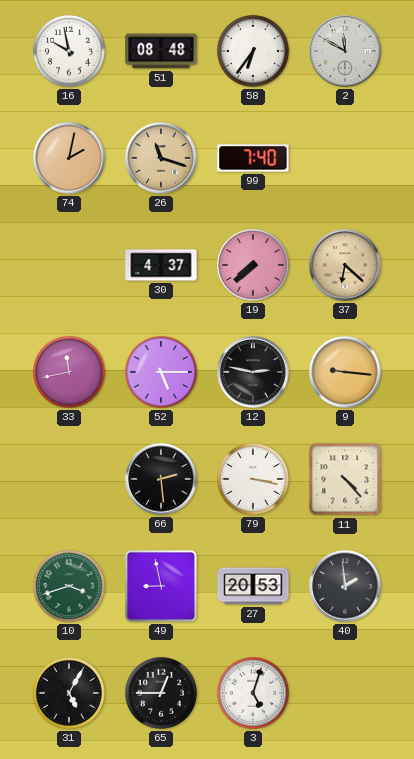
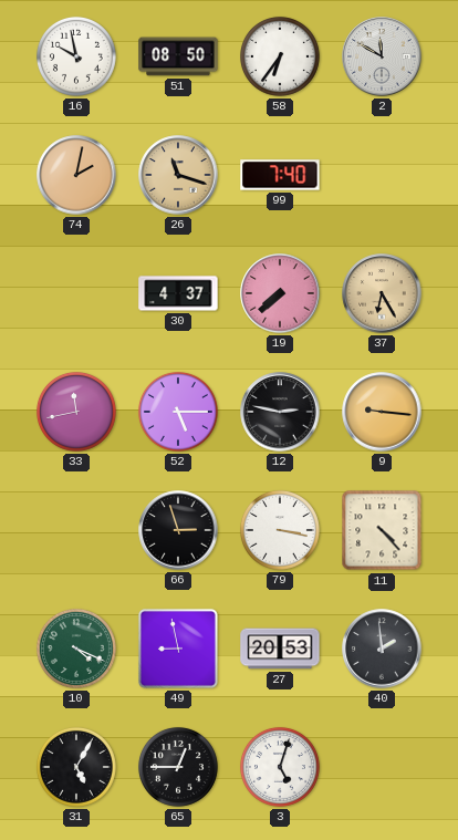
51: 08:48 -> 08:50
37: 6:22 -> 6:25
66: 2:29 -> 2:57
10: 3:42 -> 4:19
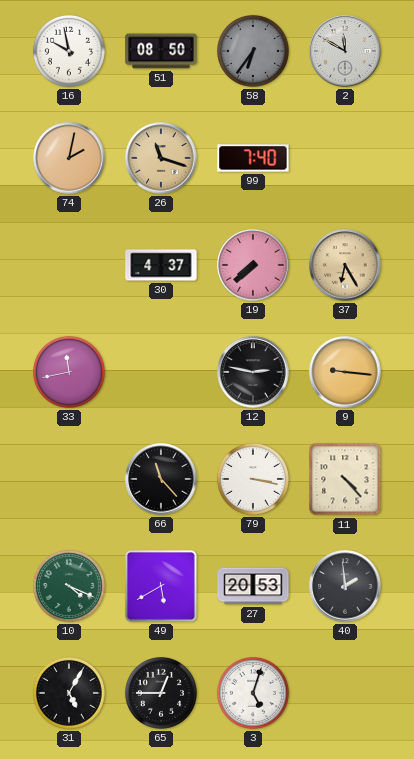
58 dial: white -> grey
52: 5:15 -> none
66: 2:57 -> 11:23
49: 8:58 -> 5:40
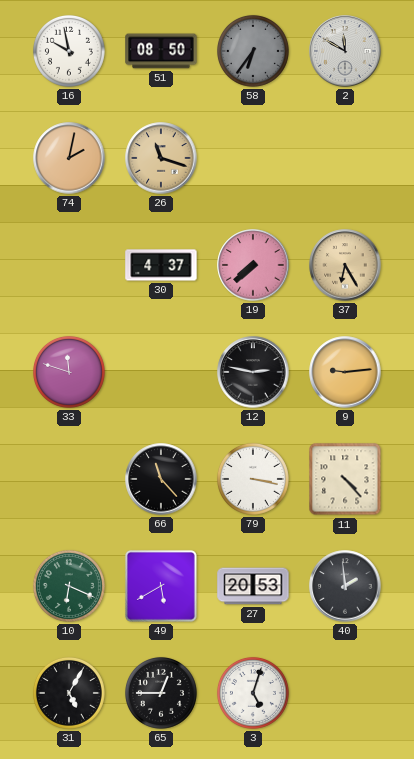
99: 7:40 -> none
33: 11:43 -> 11:48
9: 9:16 -> 9:14
10: 4:19 -> 6:19
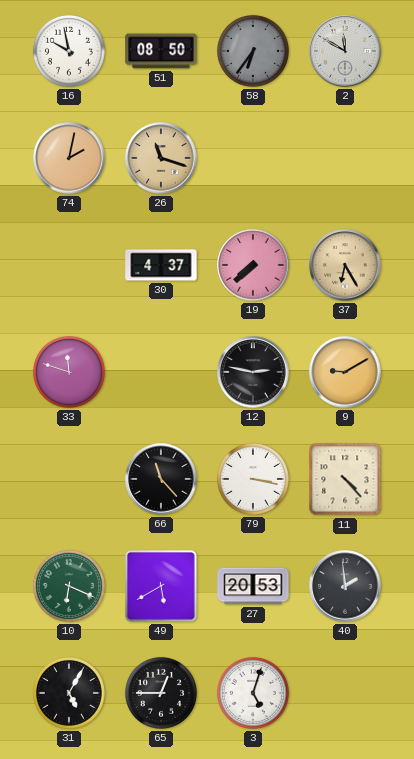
9: 9:14 -> 9:10
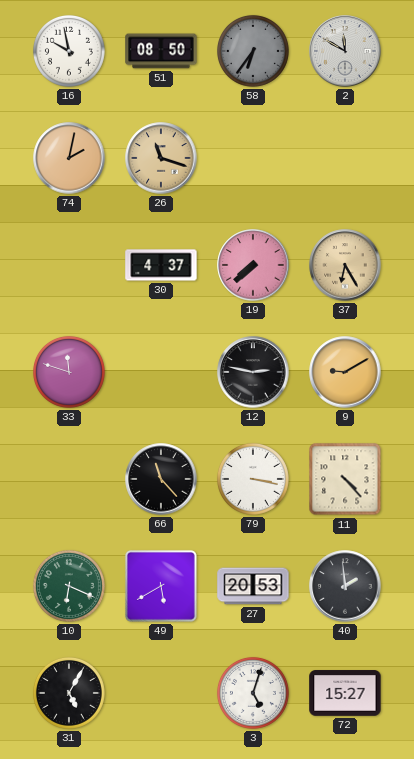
65: 12:45 -> none
72: none -> 15:27
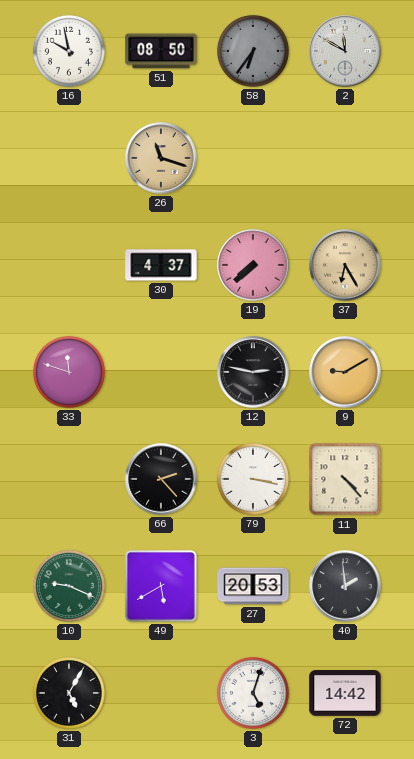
74: 2:02 -> none
66: 11:23 -> 2:23
10: 6:19 -> 9:19
72: 15:27 -> 14:42
